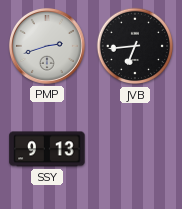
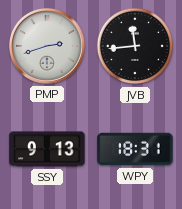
JVB: 6:44 -> 11:44
WPY: none -> 18:31
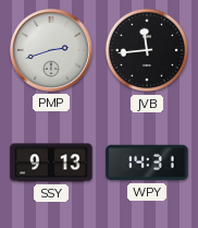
WPY: 18:31 -> 14:31
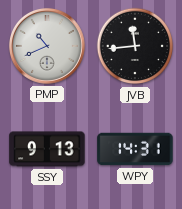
PMP: 2:42 -> 10:41
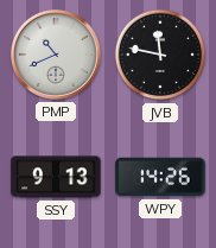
JVB: 11:44 -> 11:47
WPY: 14:31 -> 14:26
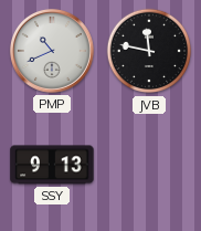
WPY: 14:26 -> none
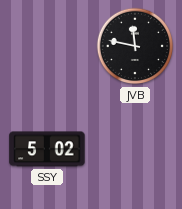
PMP: 10:41 -> none
SSY: 9:13 -> 5:02
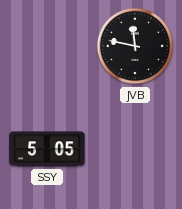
SSY: 5:02 -> 5:05
